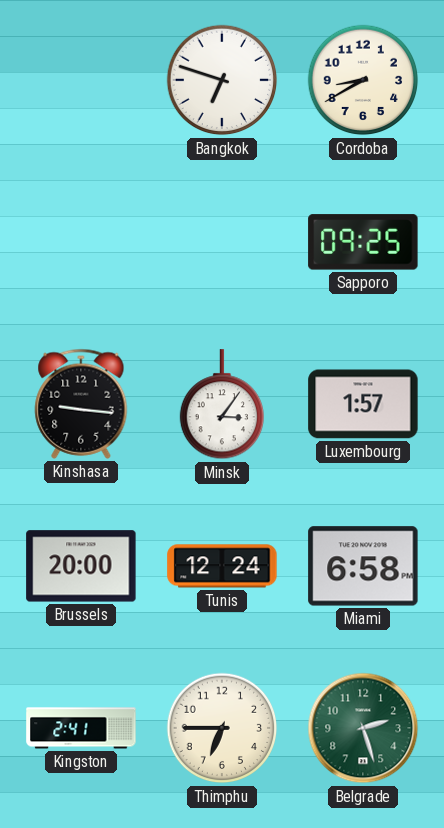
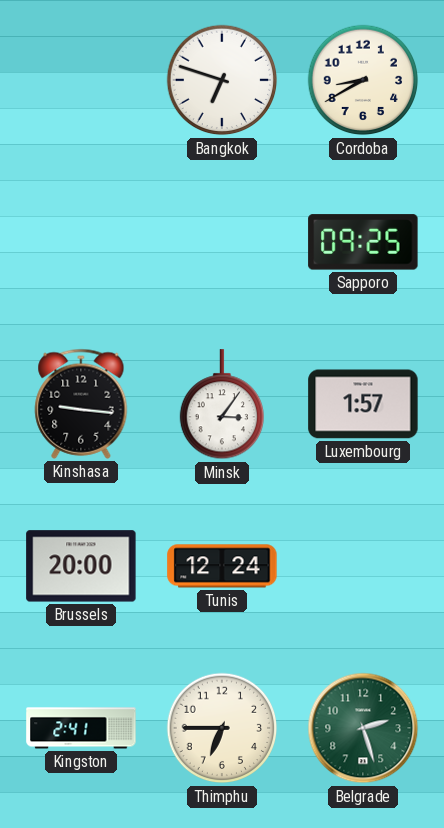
Miami: 6:58 -> none
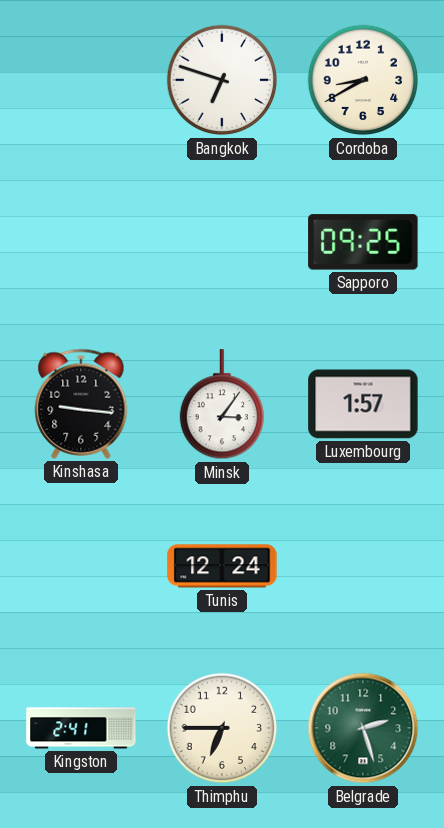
Brussels: 20:00 -> none
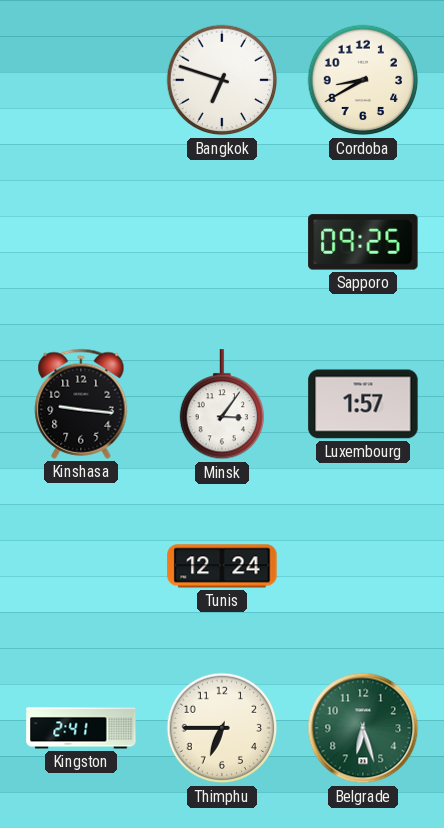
Belgrade: 2:27 -> 6:27
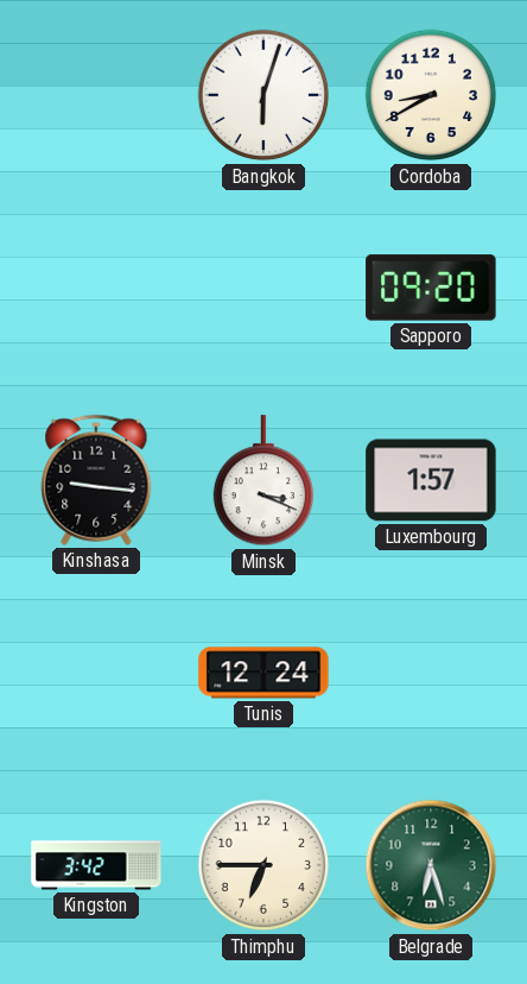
Bangkok: 6:48 -> 6:03
Sapporo: 09:25 -> 09:20
Minsk: 3:06 -> 3:19
Kingston: 2:41 -> 3:42
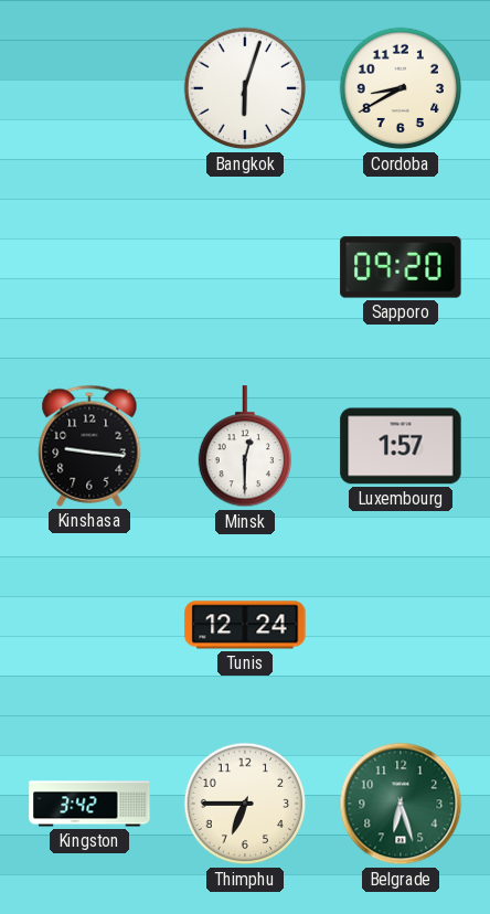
Minsk: 3:19 -> 12:30
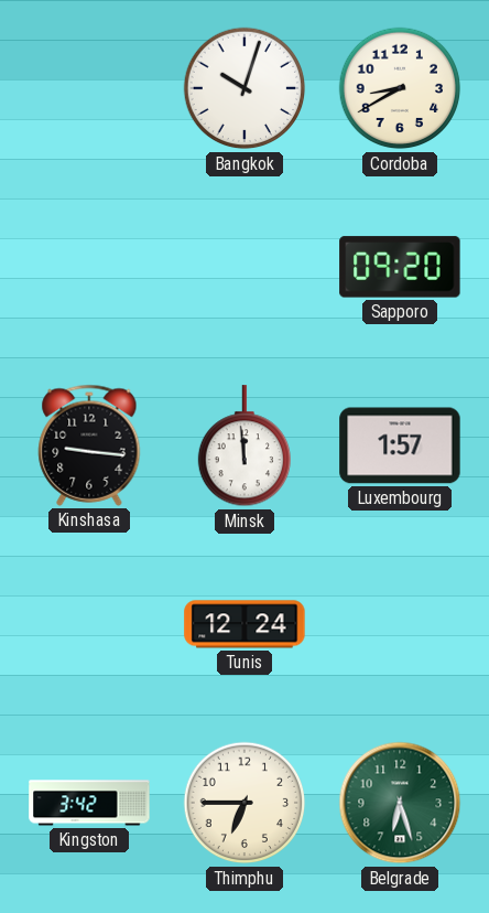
Bangkok: 6:03 -> 10:03
Minsk: 12:30 -> 11:59
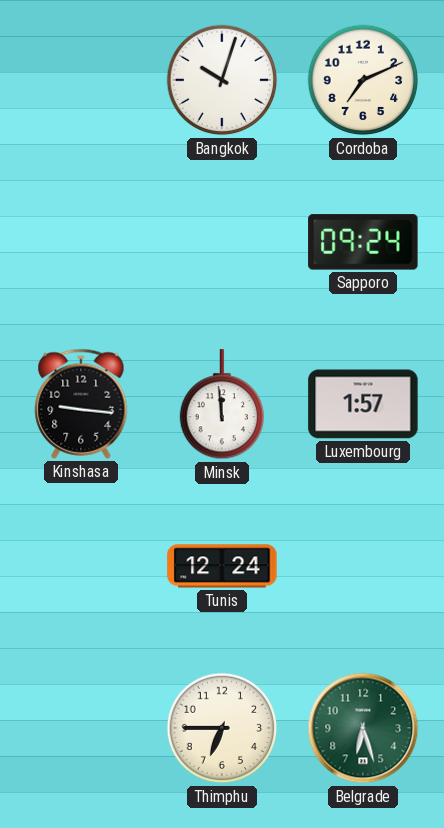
Cordoba: 8:40 -> 7:11
Sapporo: 09:20 -> 09:24
Kingston: 3:42 -> none
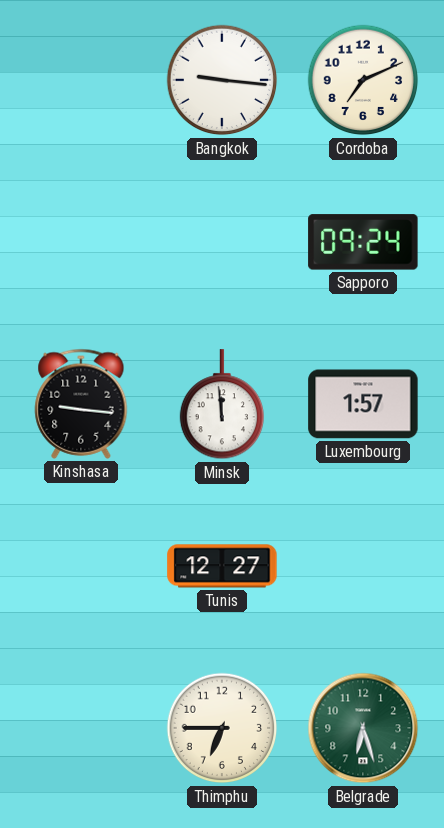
Bangkok: 10:03 -> 9:16
Tunis: 12:24 -> 12:27
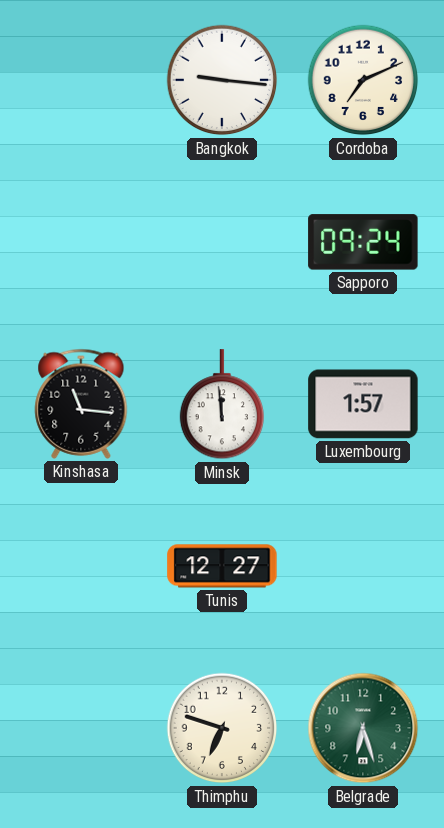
Kinshasa: 9:16 -> 11:16
Thimphu: 6:45 -> 6:48
